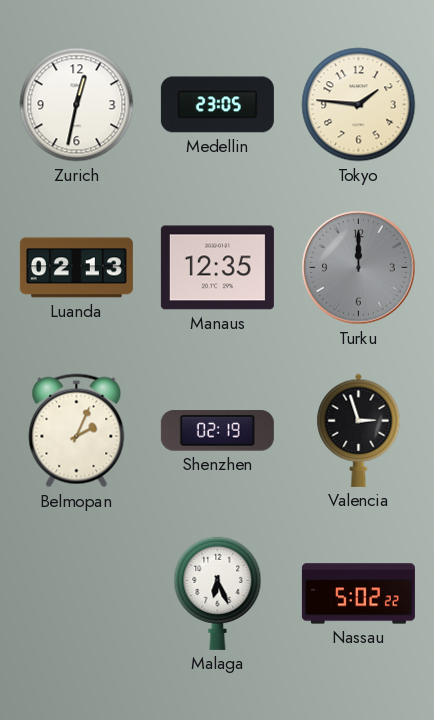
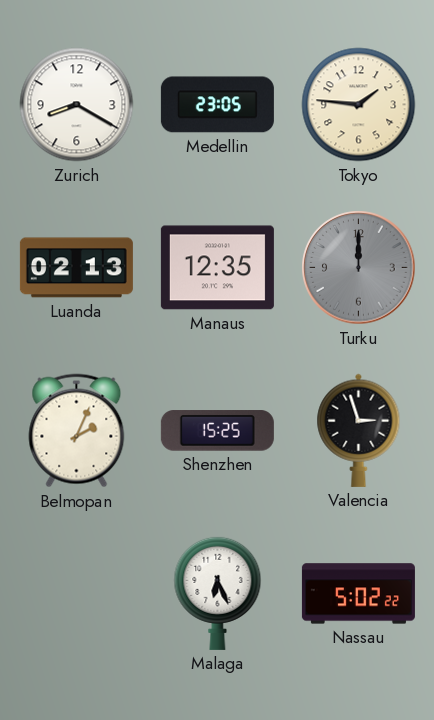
Zurich: 12:32 -> 8:20
Shenzhen: 02:19 -> 15:25
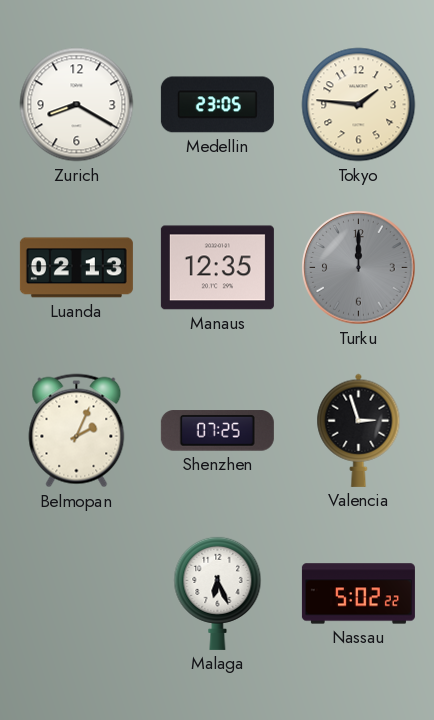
Shenzhen: 15:25 -> 07:25
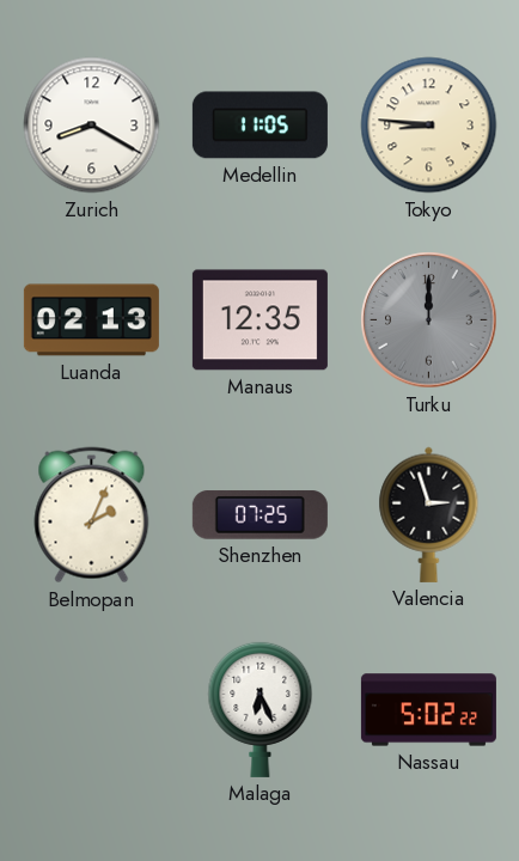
Medellin: 23:05 -> 11:05
Tokyo: 1:46 -> 8:46
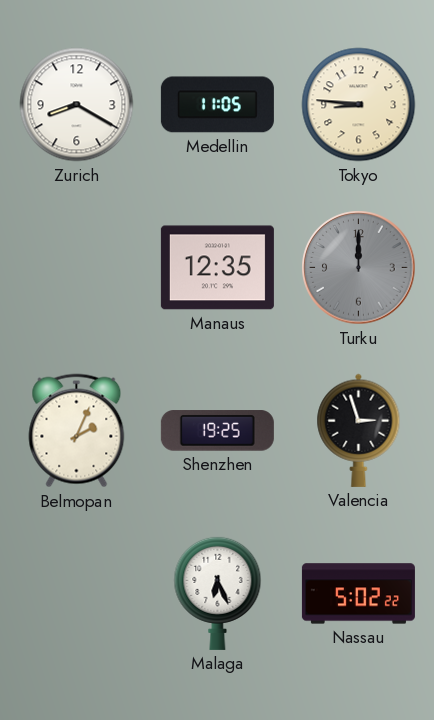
Luanda: 02:13 -> none
Shenzhen: 07:25 -> 19:25
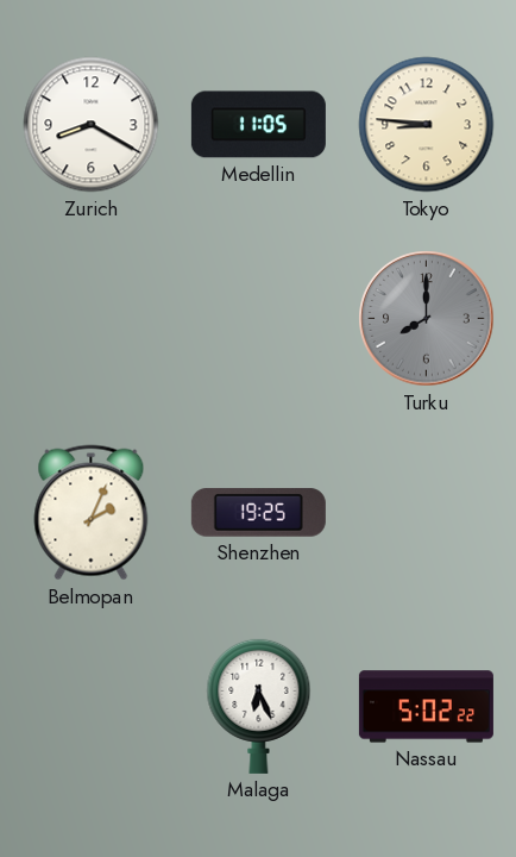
Manaus: 12:35 -> none
Turku: 12:00 -> 8:00
Valencia: 2:57 -> none
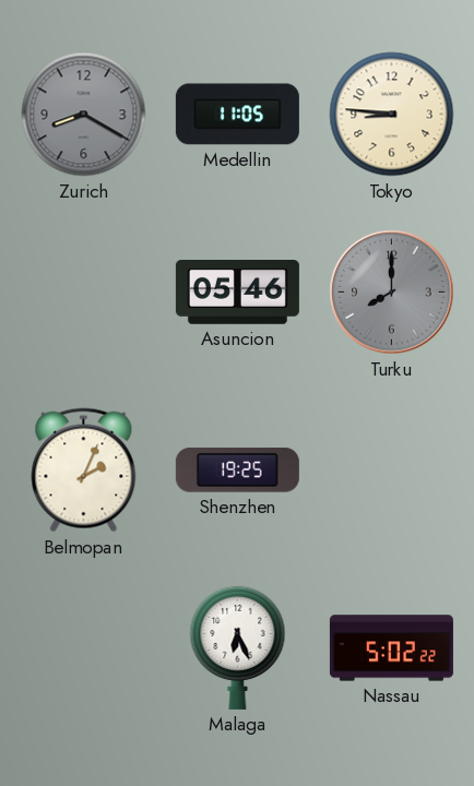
Zurich dial: white -> grey
Asuncion: none -> 05:46
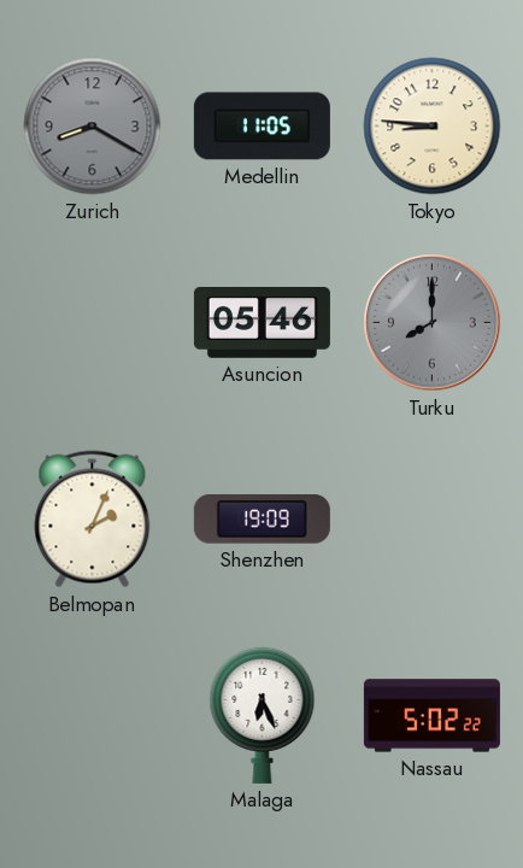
Shenzhen: 19:25 -> 19:09
